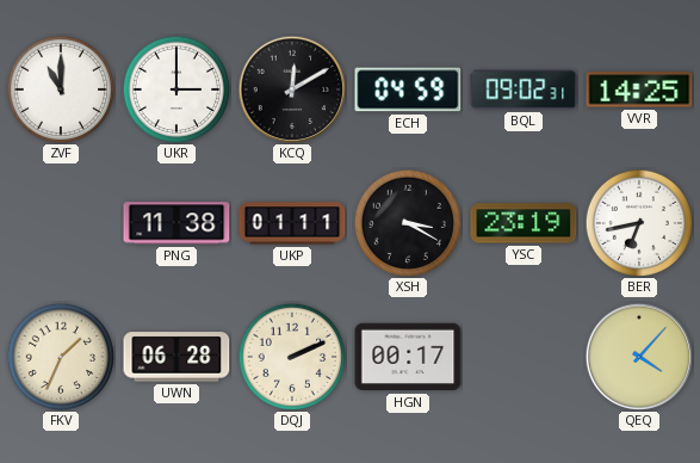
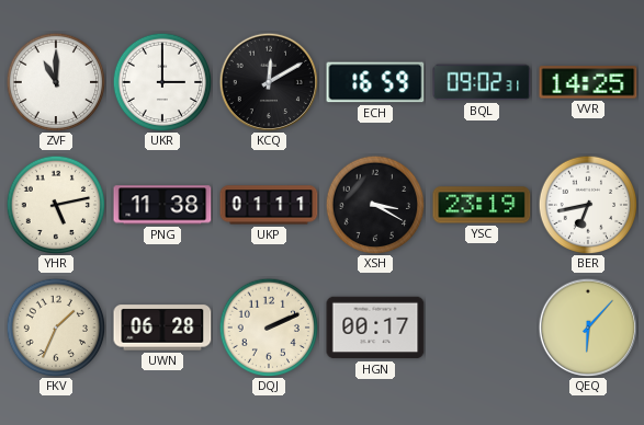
ECH: 04:59 -> 16:59
YHR: none -> 5:13
QEQ: 4:07 -> 6:07
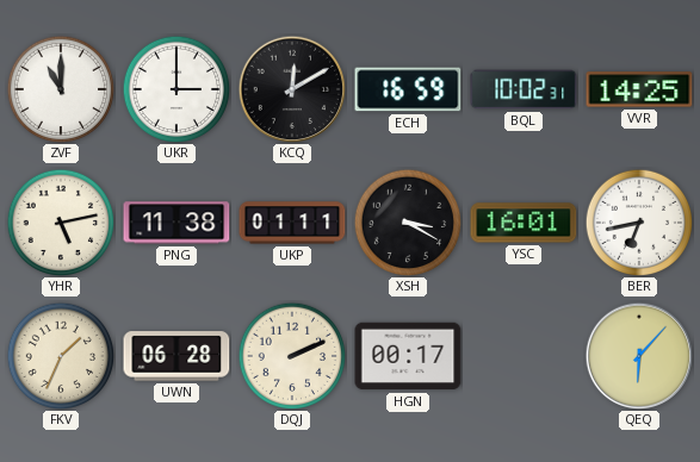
BQL: 09:02 -> 10:02
YSC: 23:19 -> 16:01
